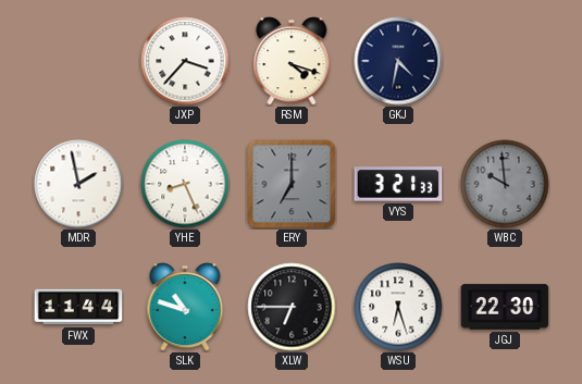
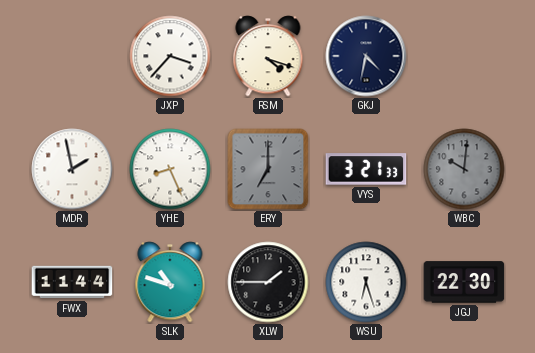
WBC: 9:59 -> 10:01
XLW: 6:45 -> 1:45
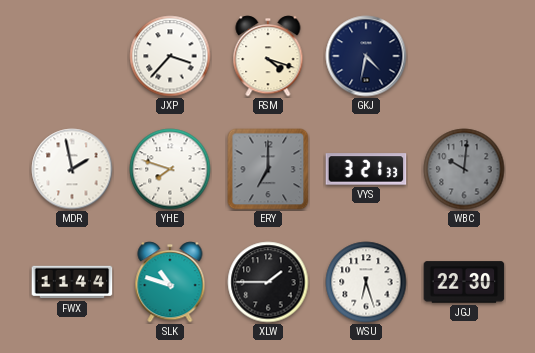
YHE: 8:26 -> 7:48
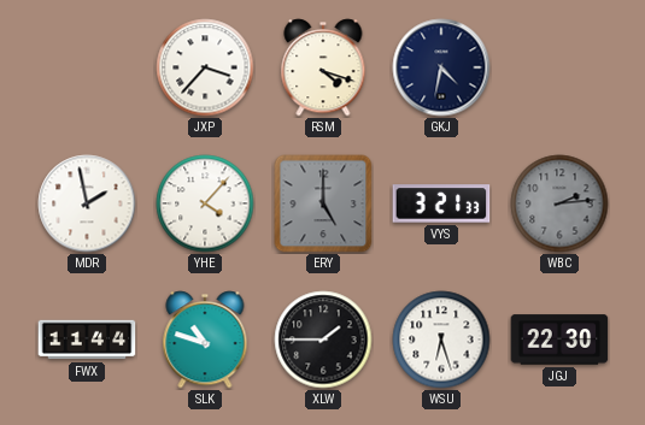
YHE: 7:48 -> 4:07
ERY: 7:00 -> 5:00
WBC: 10:01 -> 2:14
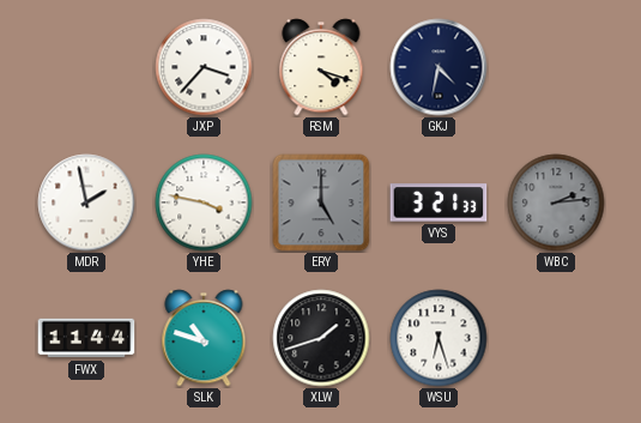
YHE: 4:07 -> 3:47
XLW: 1:45 -> 1:42
JGJ: 22:30 -> none
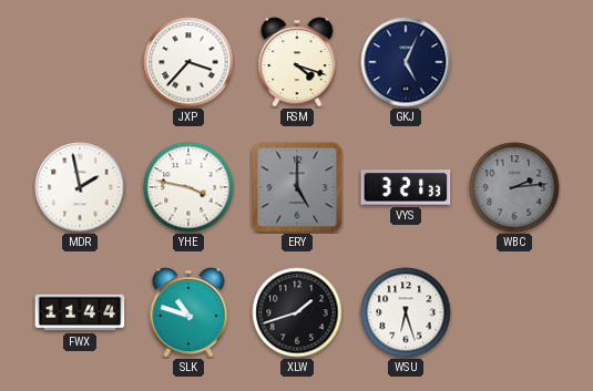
GKJ: 4:32 -> 5:04
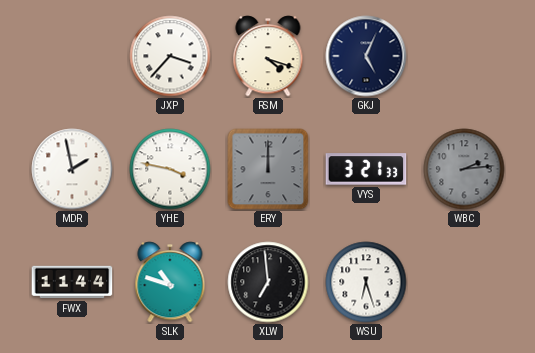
ERY: 5:00 -> 12:00
XLW: 1:42 -> 6:59
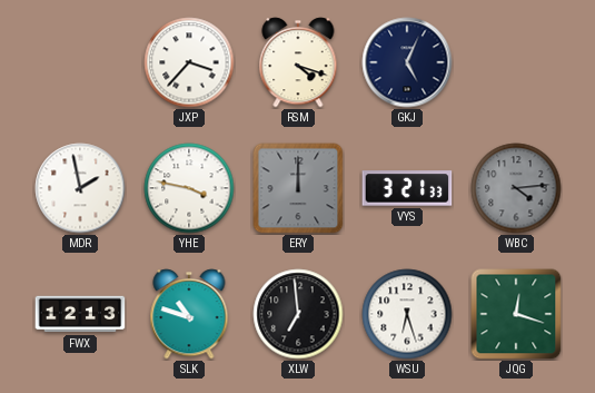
WBC: 2:14 -> 4:14
FWX: 11:44 -> 12:13
JQG: none -> 12:18
